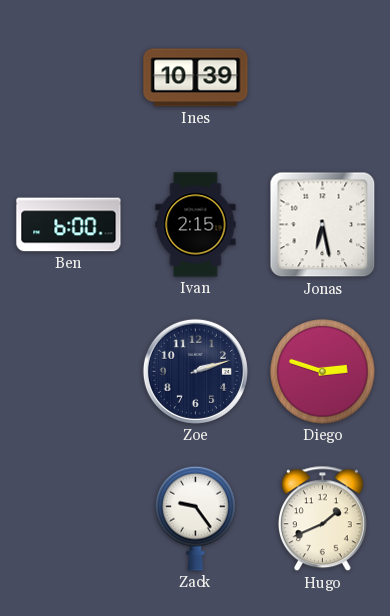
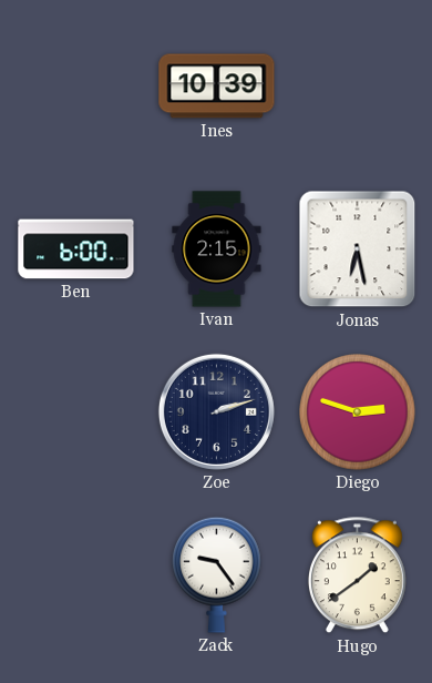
Hugo: 1:41 -> 1:39
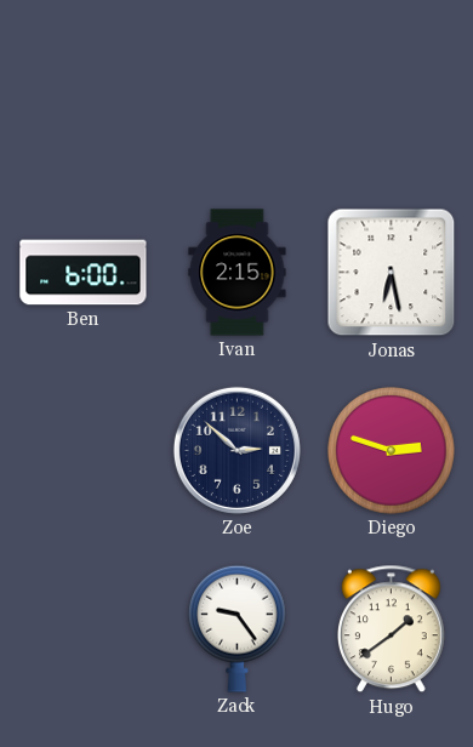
Ines: 10:39 -> none
Zoe: 2:12 -> 2:52
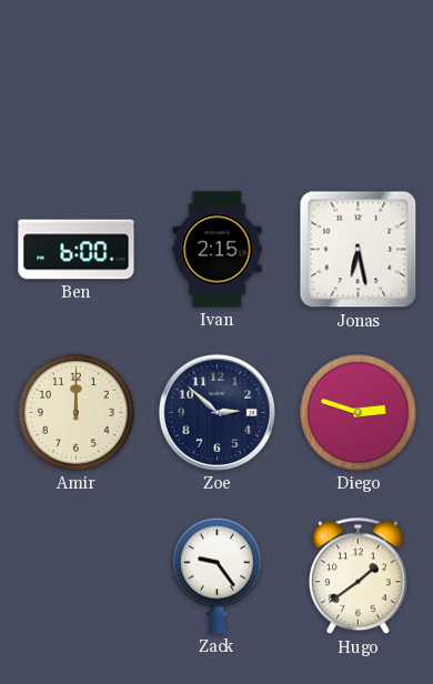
Amir: none -> 12:00
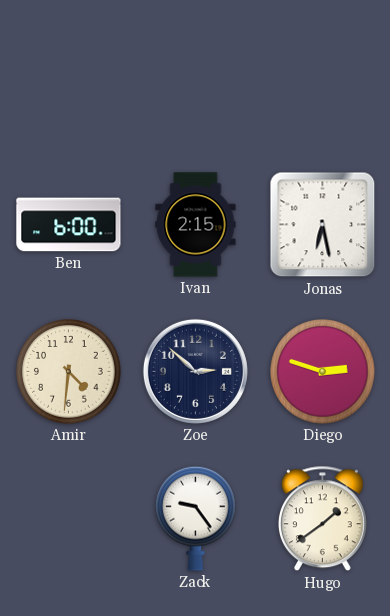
Amir: 12:00 -> 4:31
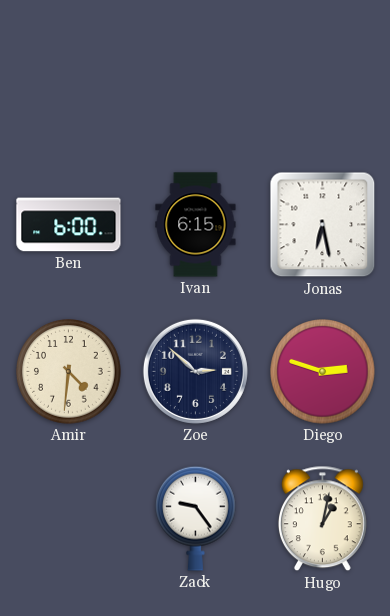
Ivan: 2:15 -> 6:15
Hugo: 1:39 -> 1:02
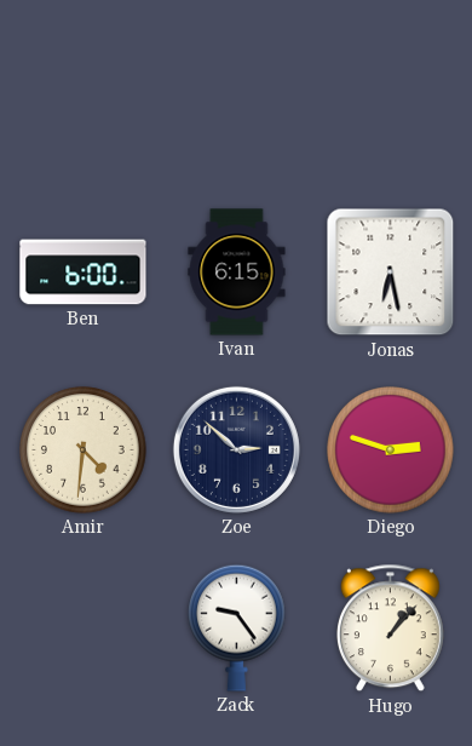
Hugo: 1:02 -> 1:07
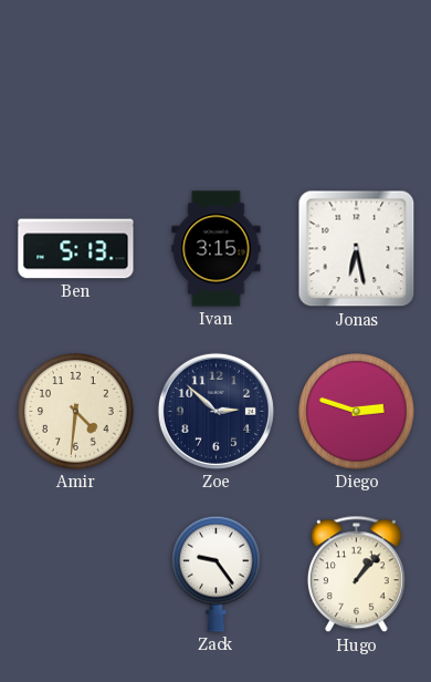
Ben: 6:00 -> 5:13
Ivan: 6:15 -> 3:15
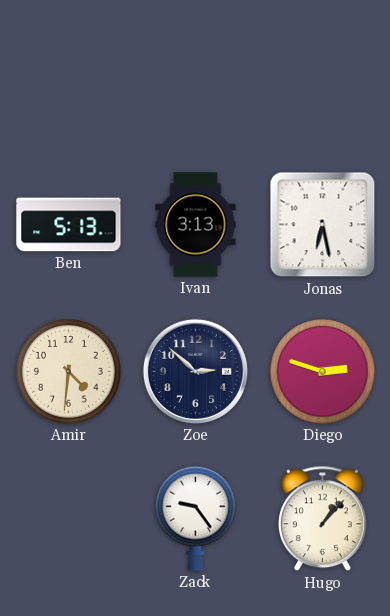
Ivan: 3:15 -> 3:13
